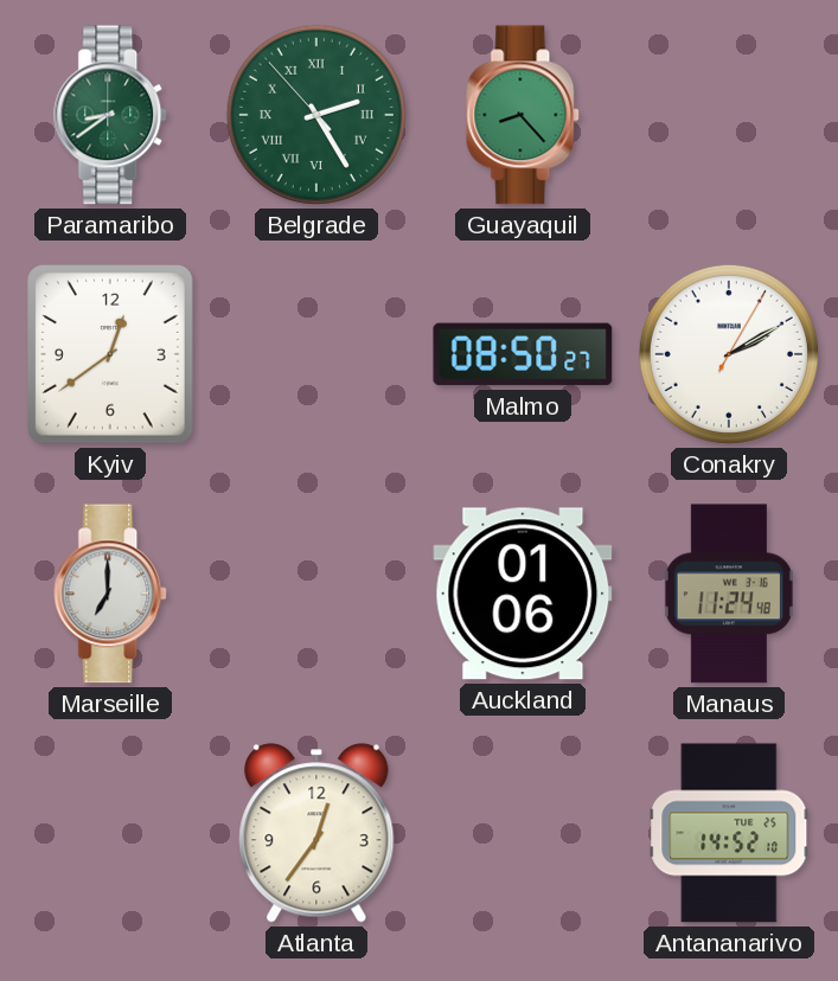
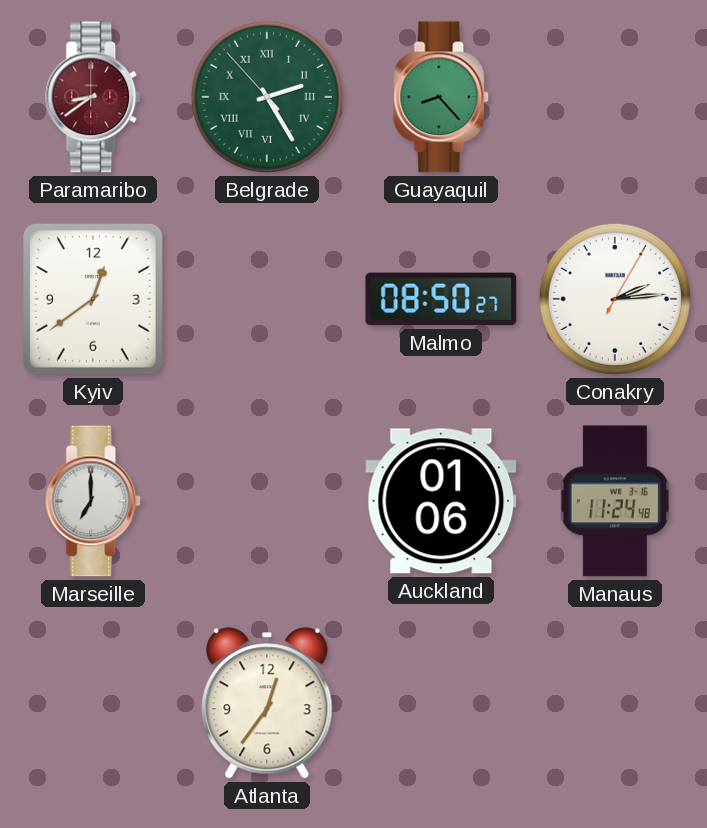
Paramaribo dial: green -> burgundy
Conakry: 2:10 -> 2:14
Antananarivo: 14:52 -> none
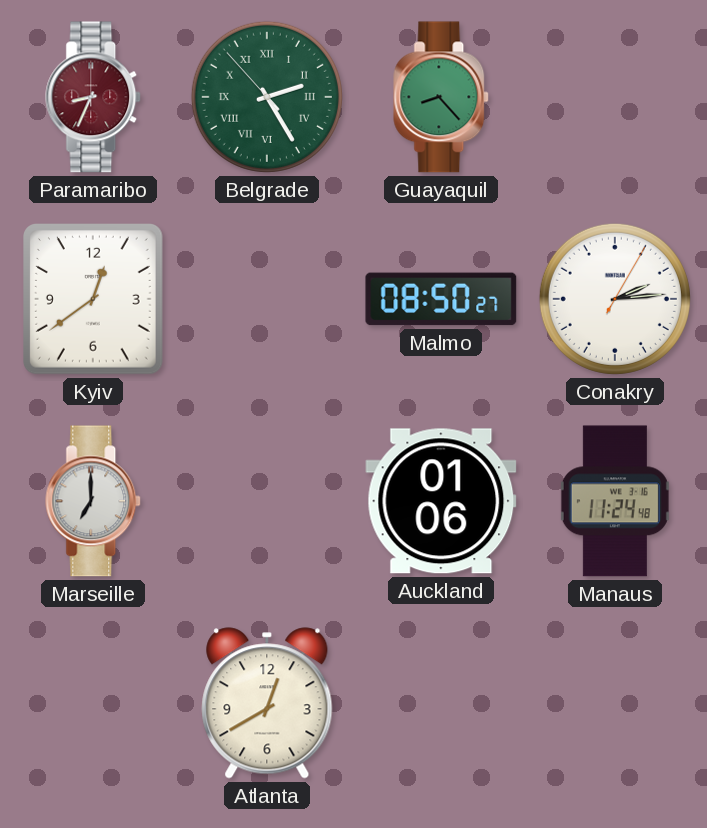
Paramaribo: 8:39 -> 8:34
Atlanta: 12:36 -> 12:40
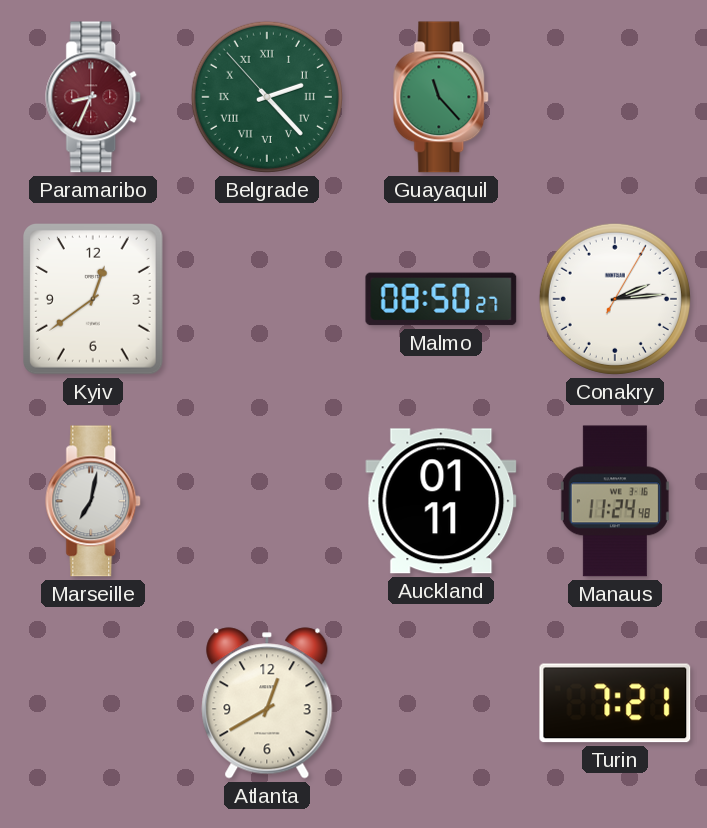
Belgrade: 2:24 -> 2:22
Guayaquil: 8:23 -> 11:23
Marseille: 7:00 -> 7:02
Auckland: 01:06 -> 01:11
Turin: none -> 7:21
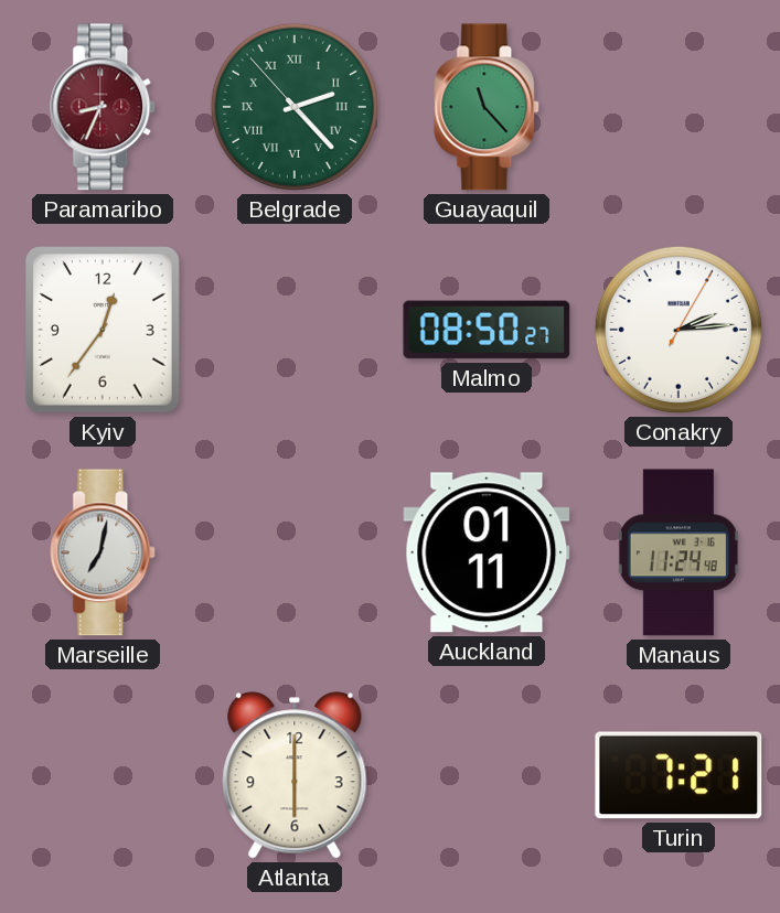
Kyiv: 12:39 -> 12:36
Atlanta: 12:40 -> 6:00
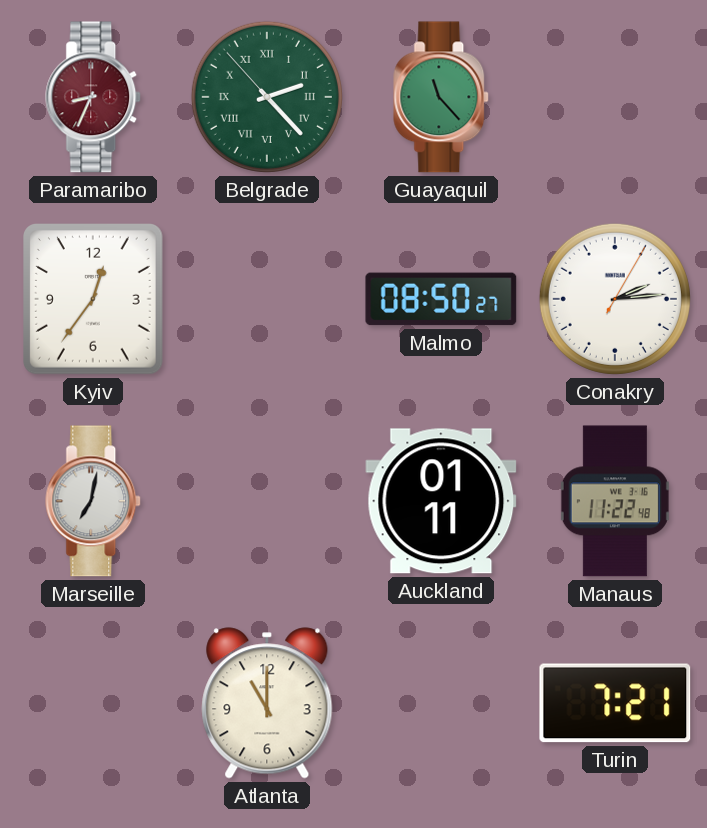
Manaus: 11:24 -> 11:22
Atlanta: 6:00 -> 11:00
